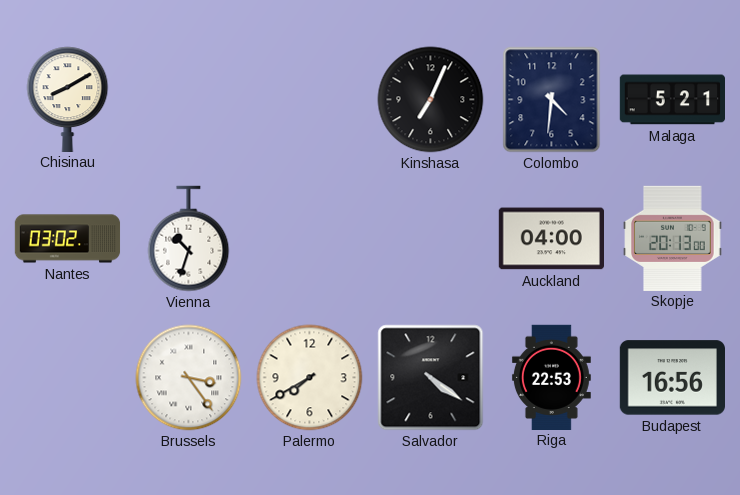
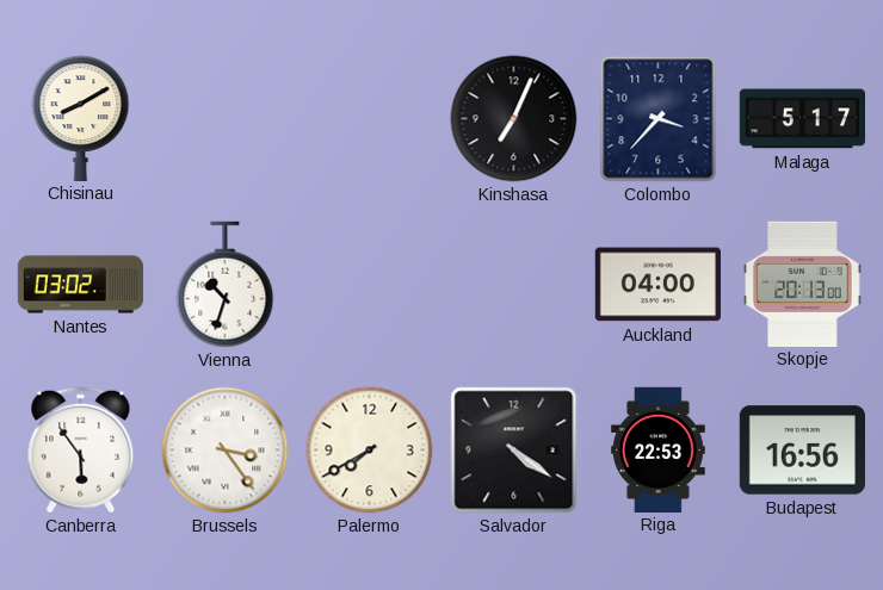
Colombo: 4:31 -> 3:37
Malaga: 5:21 -> 5:17
Canberra: none -> 5:54
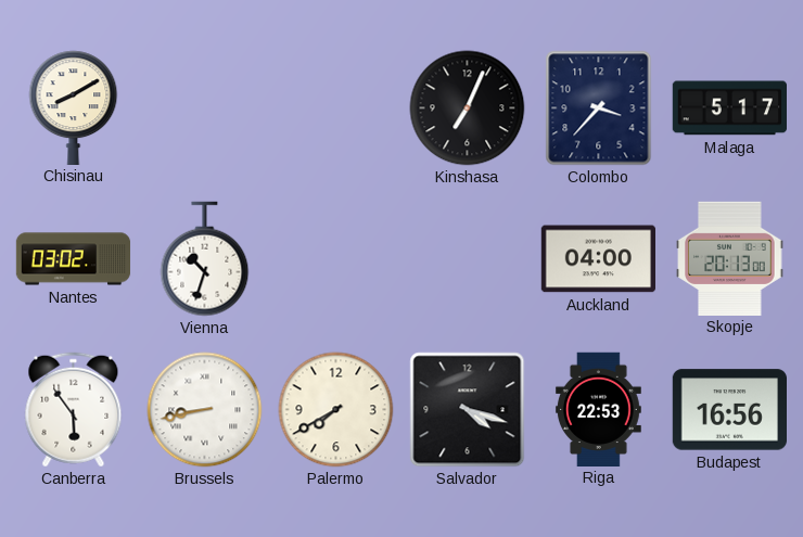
Brussels: 3:24 -> 8:43
Salvador: 4:21 -> 4:18
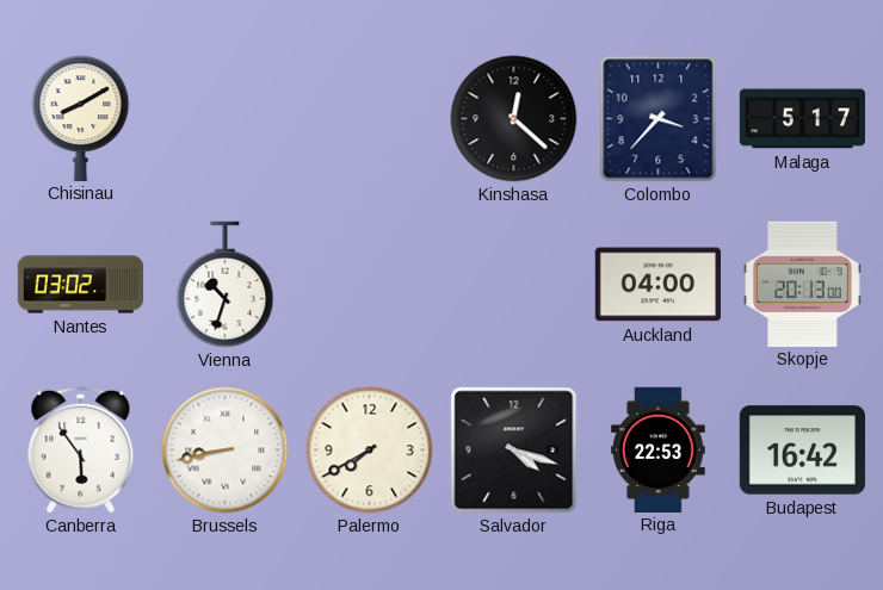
Kinshasa: 7:04 -> 12:22
Budapest: 16:56 -> 16:42
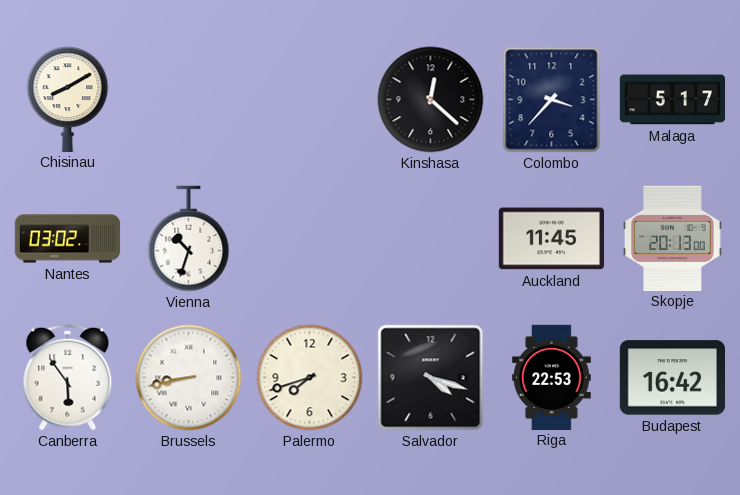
Auckland: 04:00 -> 11:45
Palermo: 7:40 -> 7:42
